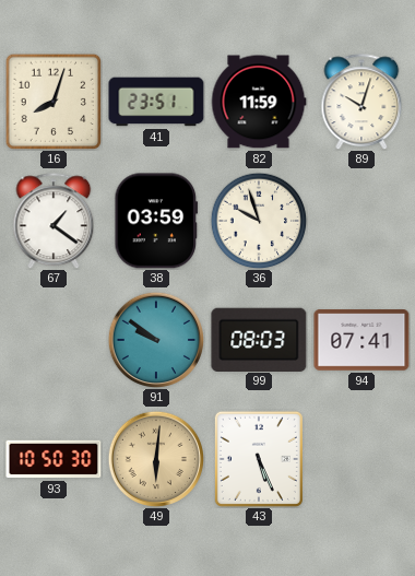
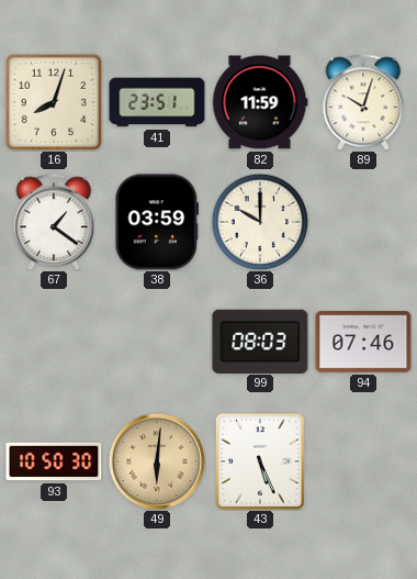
36: 9:57 -> 10:00
91: 9:51 -> none
94: 07:41 -> 07:46
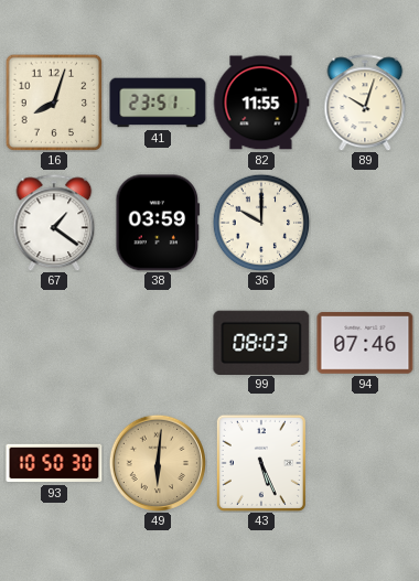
82: 11:59 -> 11:55
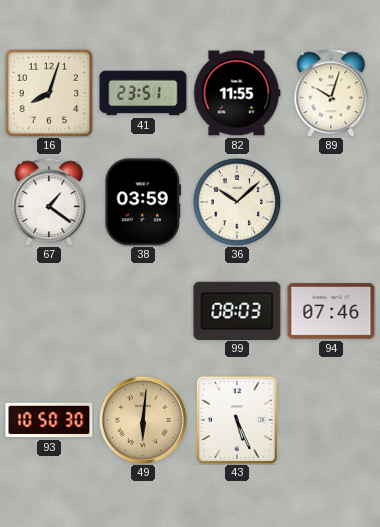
36: 10:00 -> 10:08
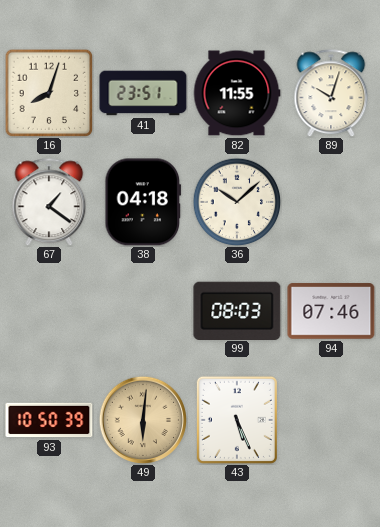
38: 03:59 -> 04:18
93: 10:50:30 -> 10:50:39
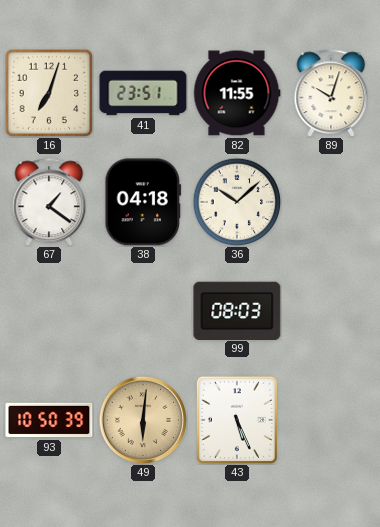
16: 8:03 -> 7:03
94: 07:46 -> none
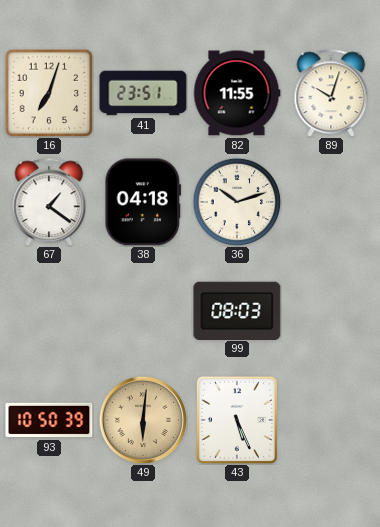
36: 10:08 -> 10:12
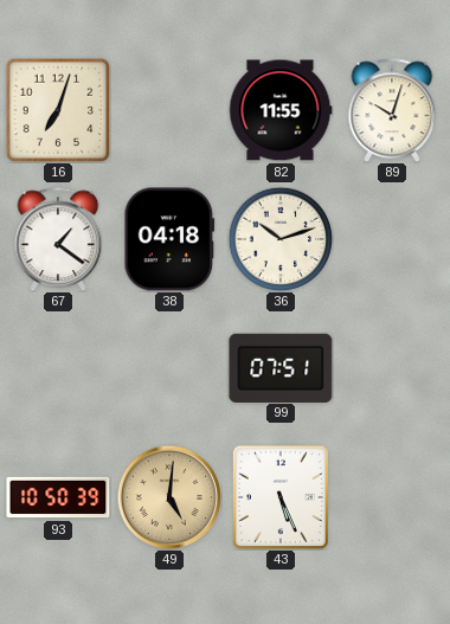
41: 23:51 -> none
99: 08:03 -> 07:51
49: 6:01 -> 5:01
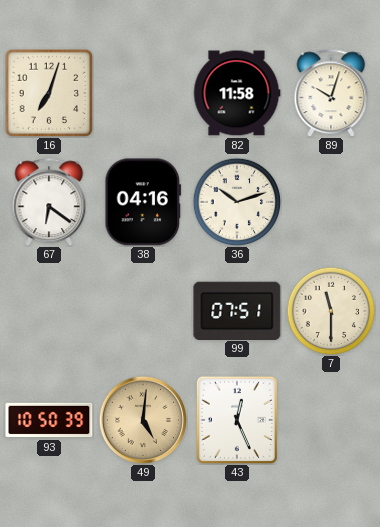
82: 11:55 -> 11:58
67: 1:21 -> 6:21
38: 04:18 -> 04:16
7: none -> 11:30
43: 5:26 -> 12:26
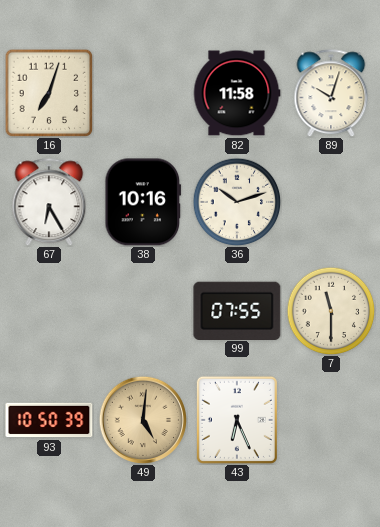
67: 6:21 -> 6:25
38: 04:16 -> 10:16
99: 07:51 -> 07:55
43: 12:26 -> 6:26
